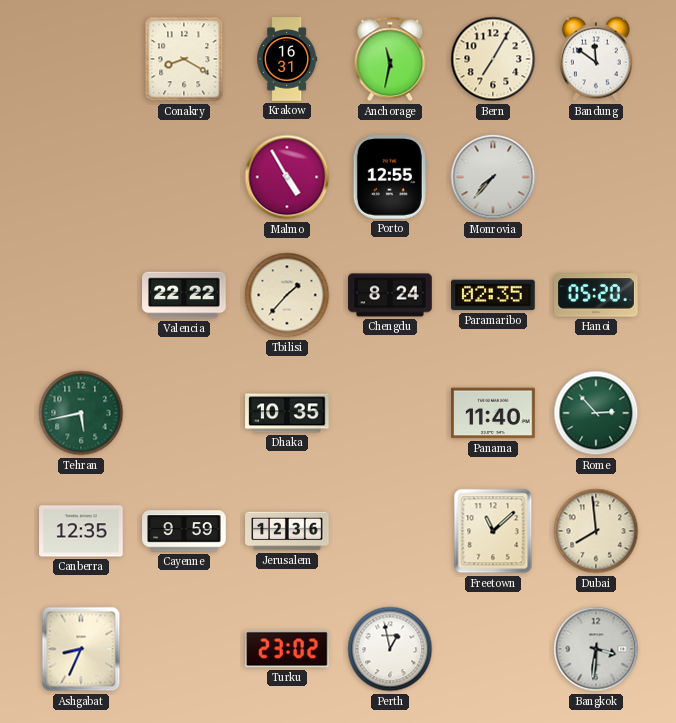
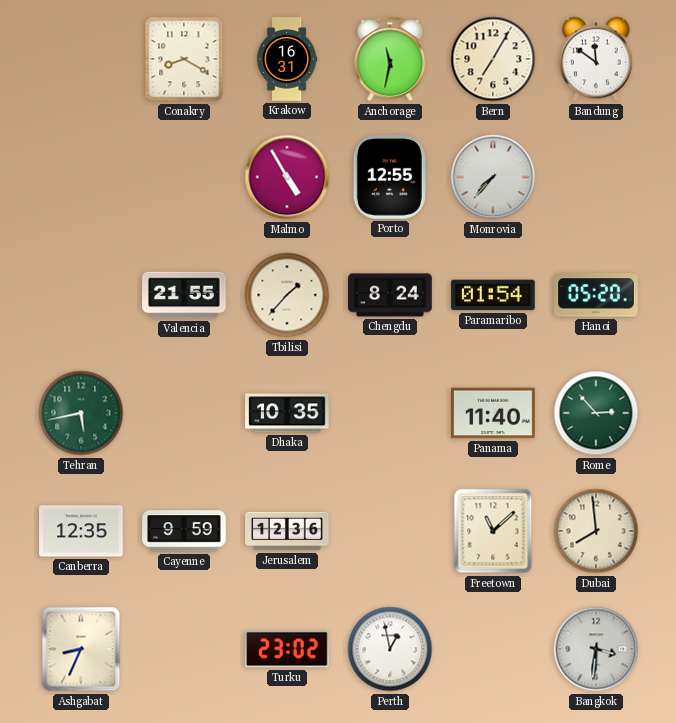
Valencia: 22:22 -> 21:55
Paramaribo: 02:35 -> 01:54
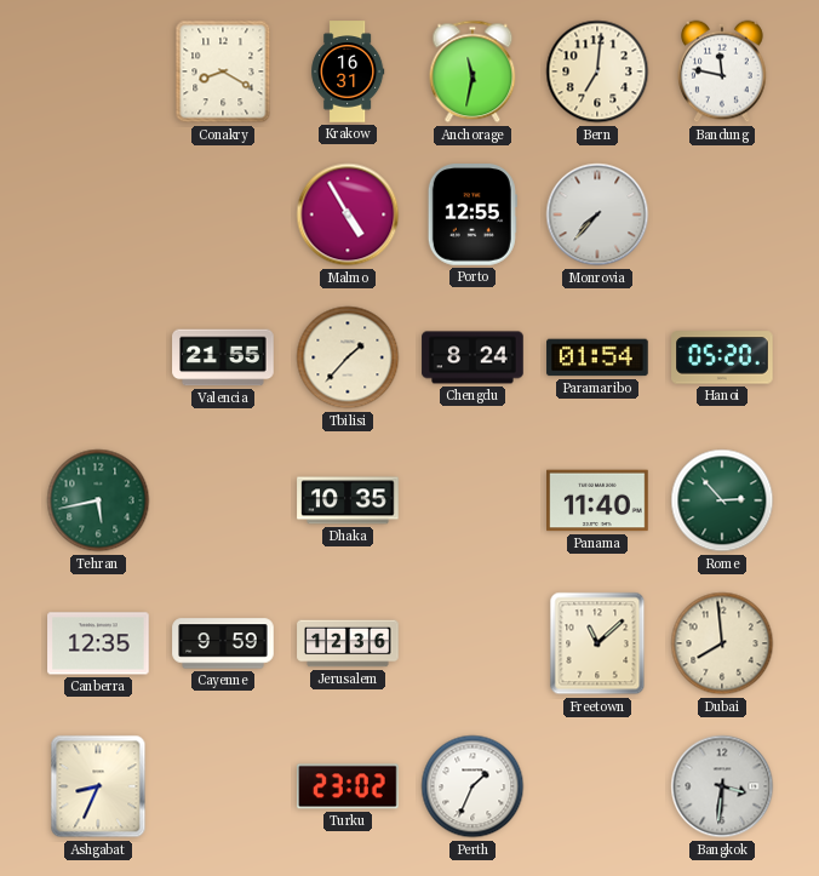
Bern: 7:05 -> 7:01
Bandung: 11:51 -> 11:47
Perth: 12:58 -> 1:34
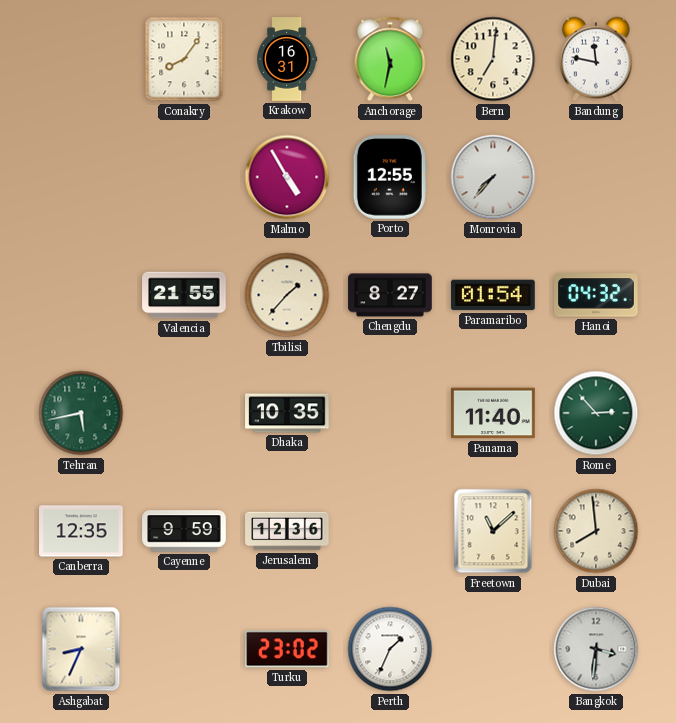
Conakry: 8:20 -> 8:06
Chengdu: 8:24 -> 8:27
Hanoi: 05:20 -> 04:32
